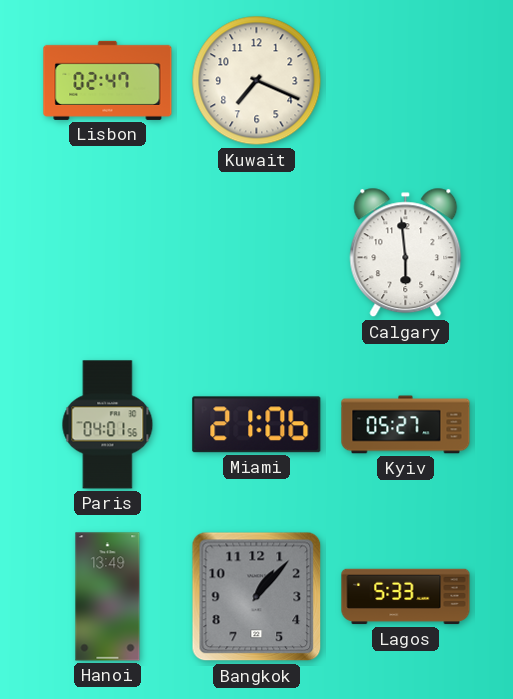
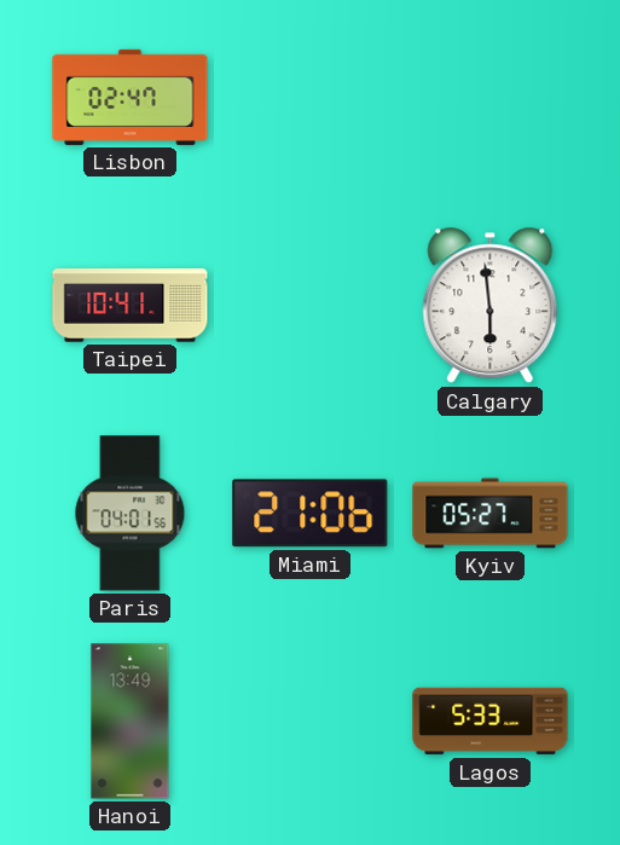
Kuwait: 7:19 -> none
Taipei: none -> 10:41
Bangkok: 1:07 -> none
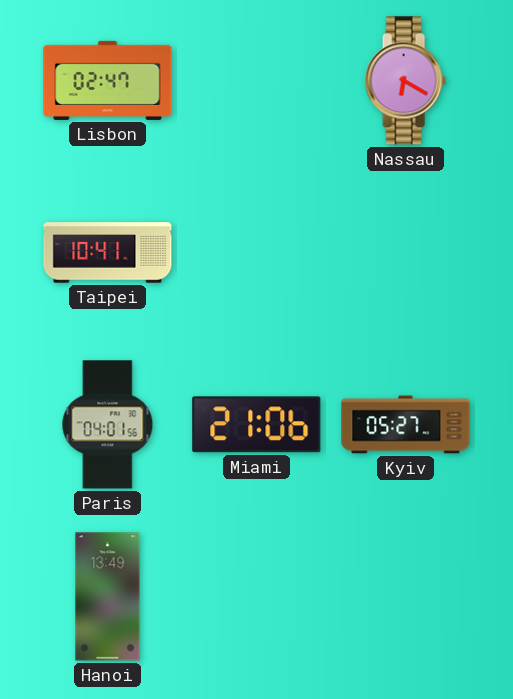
Nassau: none -> 6:20
Calgary: 5:59 -> none
Lagos: 5:33 -> none
